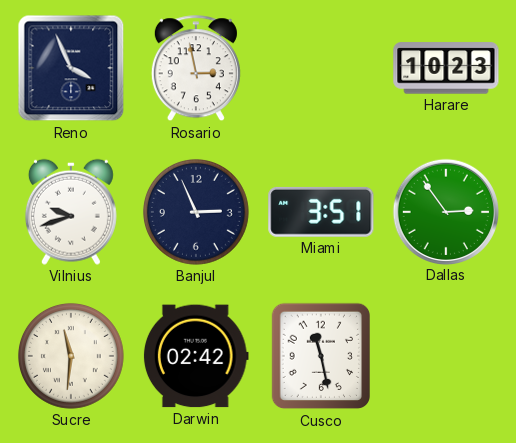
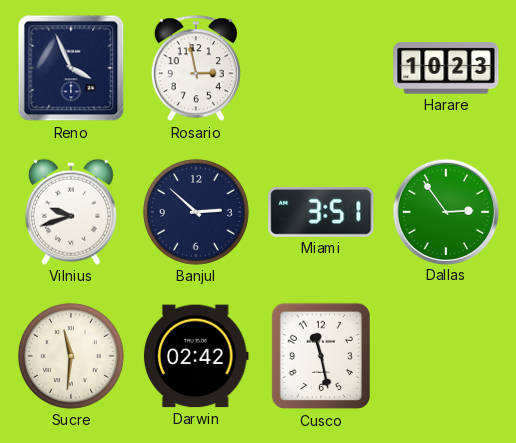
Banjul: 2:56 -> 2:52
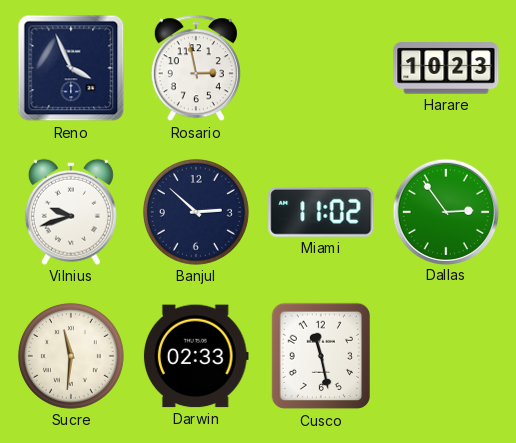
Miami: 3:51 -> 11:02
Darwin: 02:42 -> 02:33
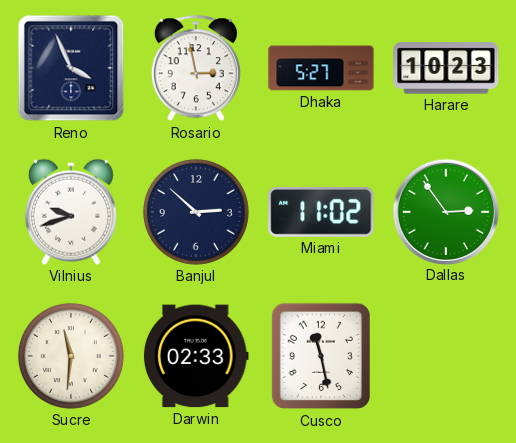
Dhaka: none -> 5:27
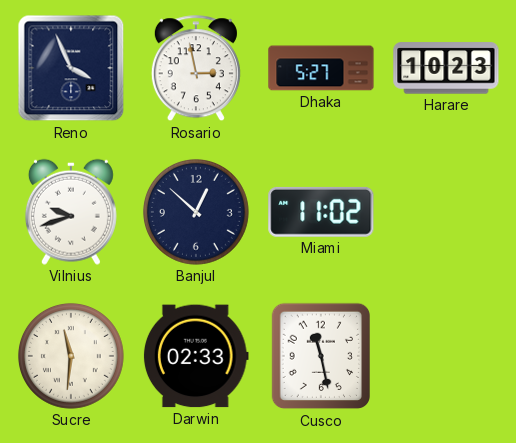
Banjul: 2:52 -> 12:52
Dallas: 2:54 -> none
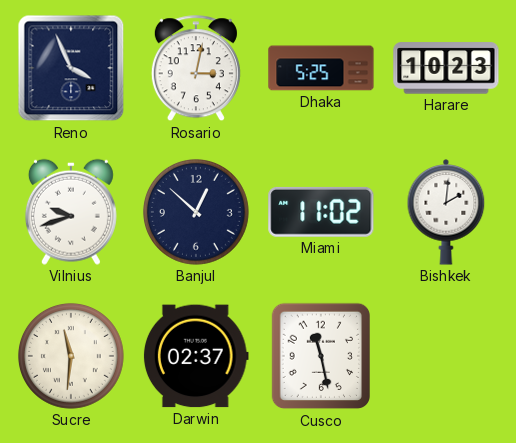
Rosario: 2:58 -> 3:02
Dhaka: 5:27 -> 5:25
Bishkek: none -> 2:01
Darwin: 02:33 -> 02:37
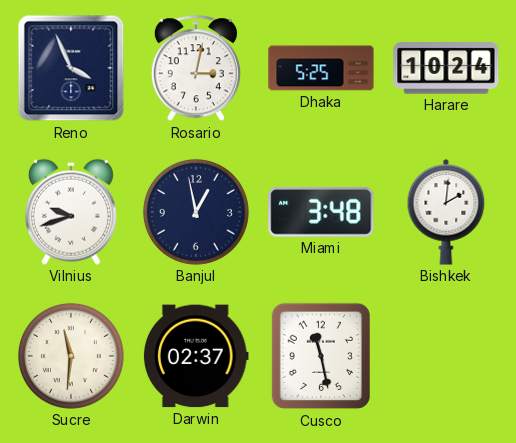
Harare: 10:23 -> 10:24
Banjul: 12:52 -> 12:58
Miami: 11:02 -> 3:48
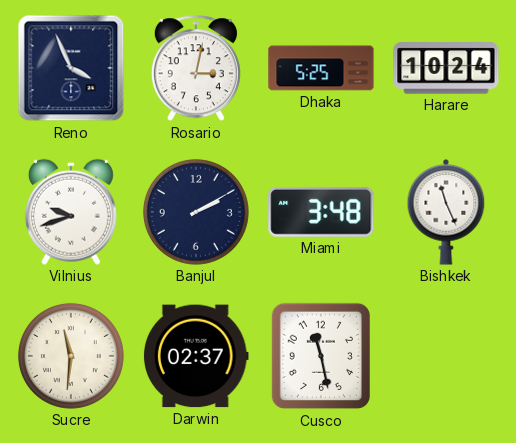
Banjul: 12:58 -> 2:10
Bishkek: 2:01 -> 11:26
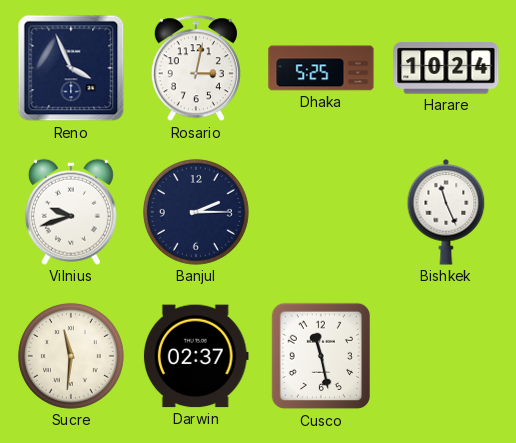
Banjul: 2:10 -> 2:15
Miami: 3:48 -> none
